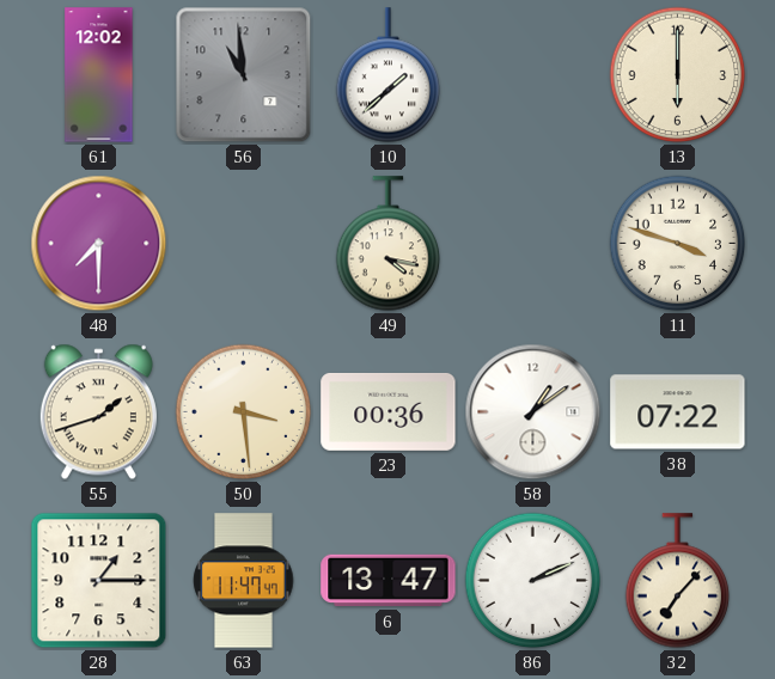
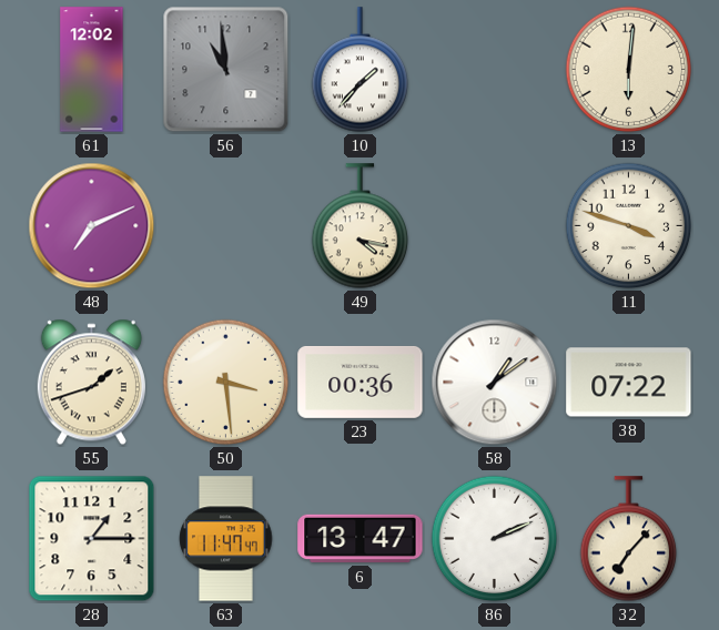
10: 1:38 -> 1:37
13: 6:00 -> 6:01
48: 7:30 -> 7:11
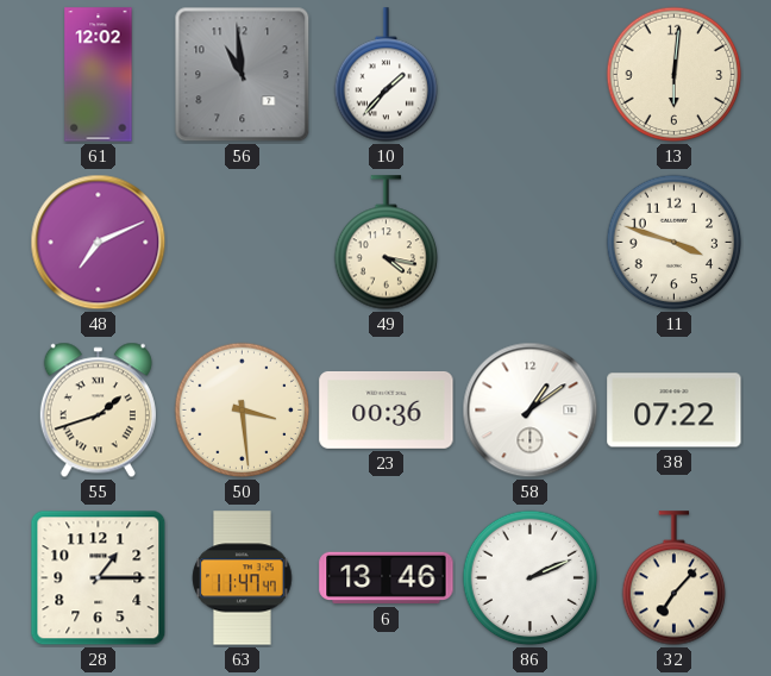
6: 13:47 -> 13:46
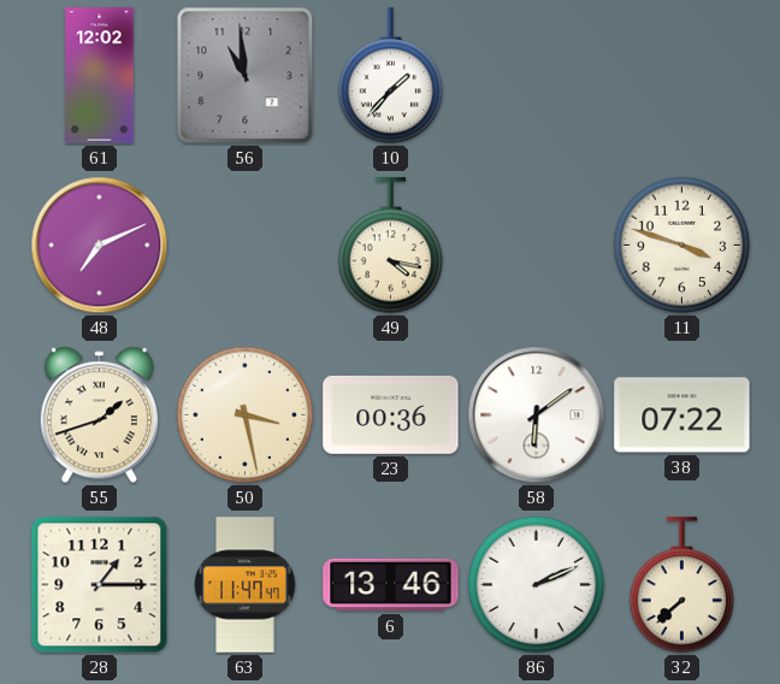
13: 6:01 -> none
50: 3:29 -> 3:28
58: 1:09 -> 6:09
32: 7:07 -> 7:38
